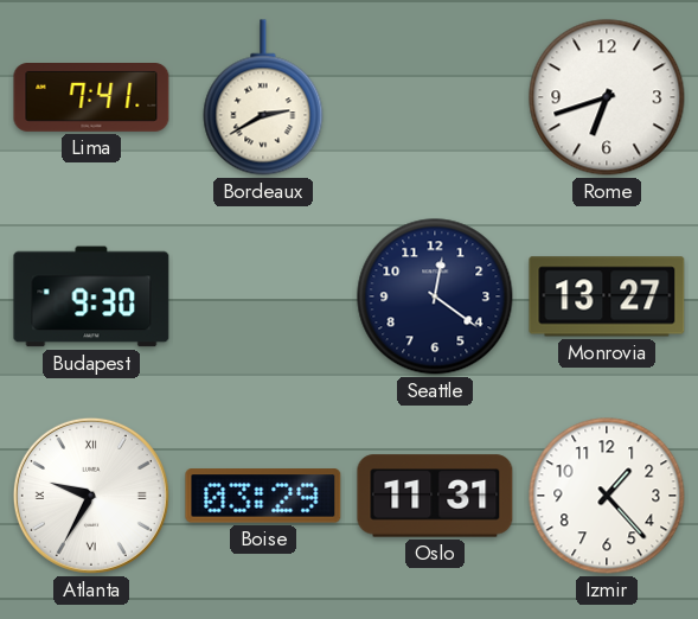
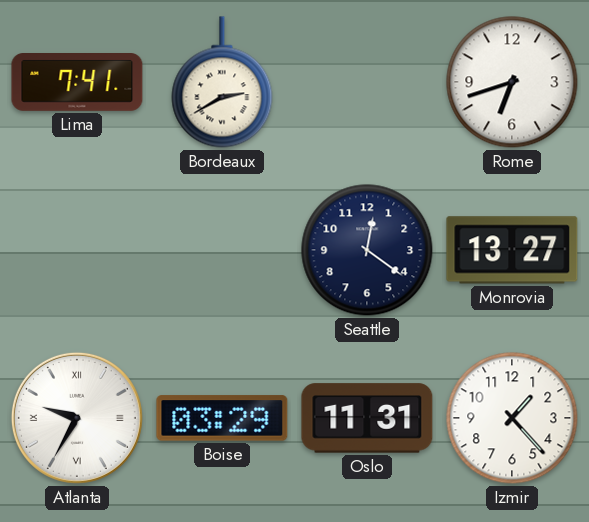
Budapest: 9:30 -> none
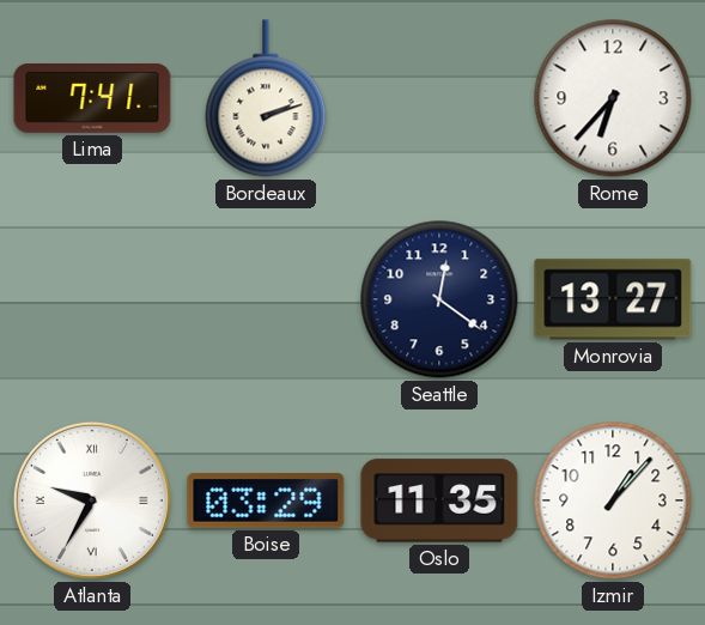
Bordeaux: 2:40 -> 2:12
Rome: 6:42 -> 6:37
Oslo: 11:31 -> 11:35
Izmir: 1:23 -> 1:07
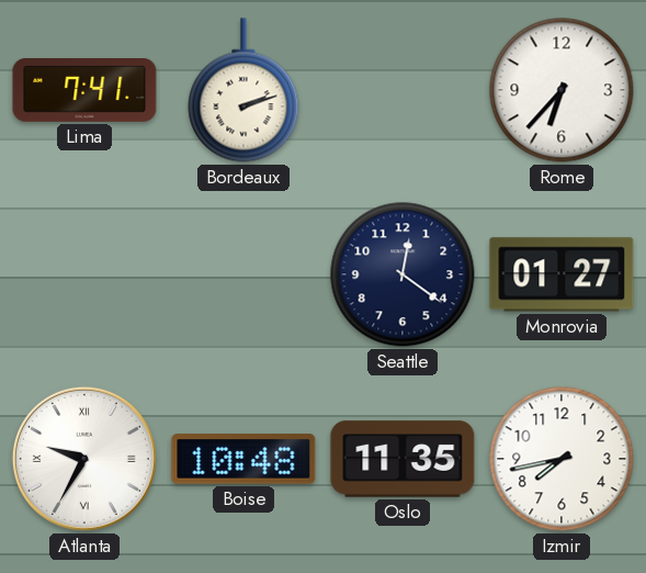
Monrovia: 13:27 -> 01:27
Boise: 03:29 -> 10:48
Izmir: 1:07 -> 7:43
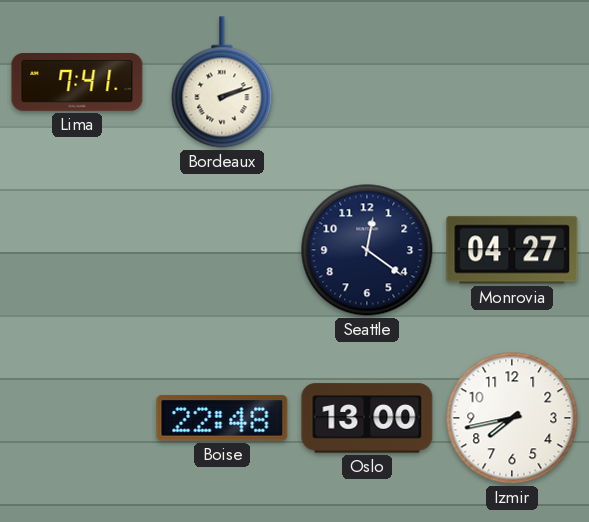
Rome: 6:37 -> none
Monrovia: 01:27 -> 04:27
Atlanta: 9:35 -> none
Boise: 10:48 -> 22:48
Oslo: 11:35 -> 13:00
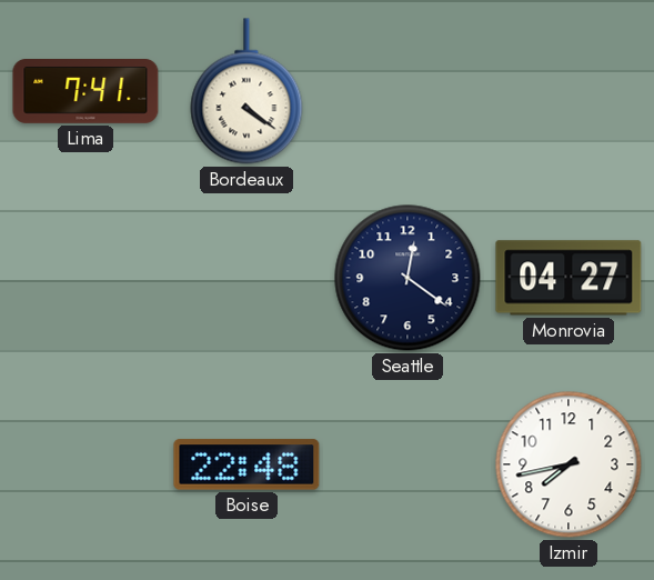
Bordeaux: 2:12 -> 4:21
Oslo: 13:00 -> none
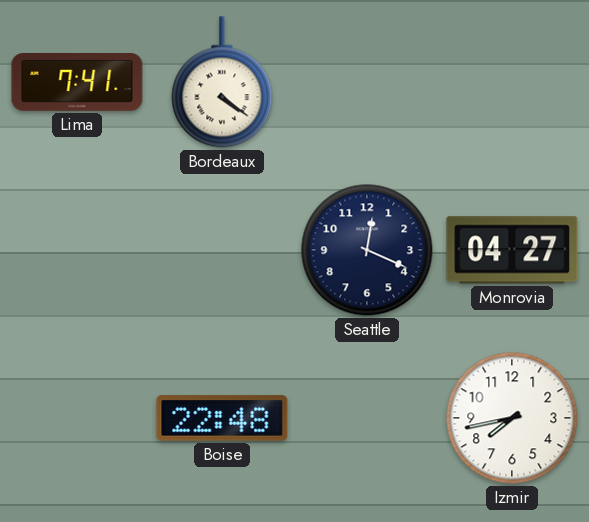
Seattle: 12:21 -> 12:19
